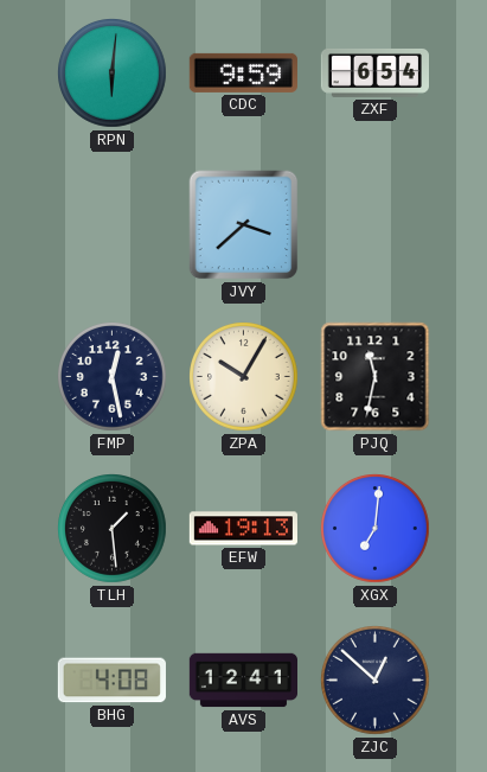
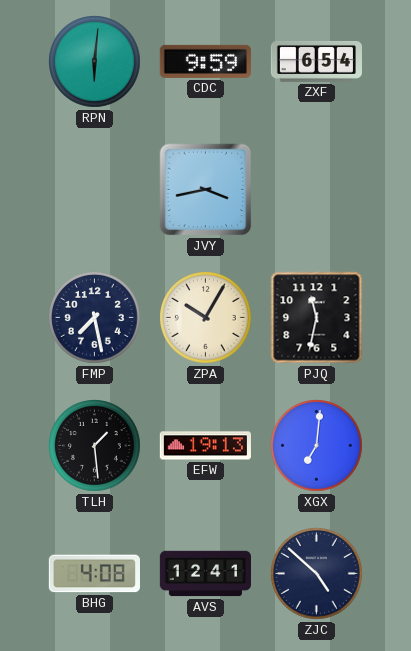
JVY: 3:38 -> 3:43
FMP: 12:28 -> 7:28
ZJC: 12:52 -> 4:52
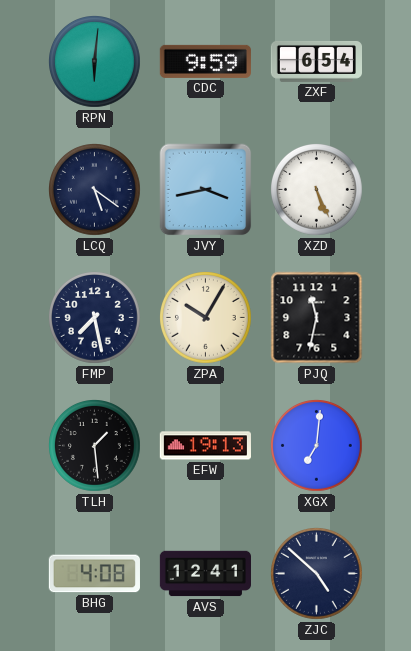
LCQ: none -> 5:21
XZD: none -> 5:26
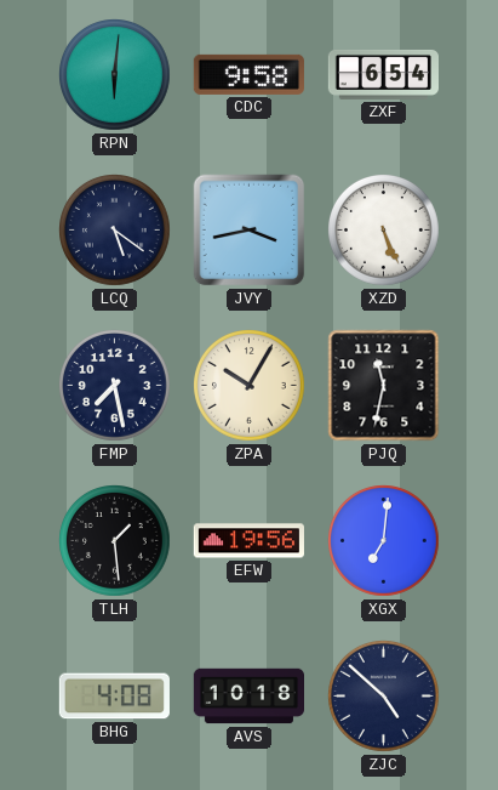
CDC: 9:59 -> 9:58
EFW: 19:13 -> 19:56
AVS: 12:41 -> 10:18
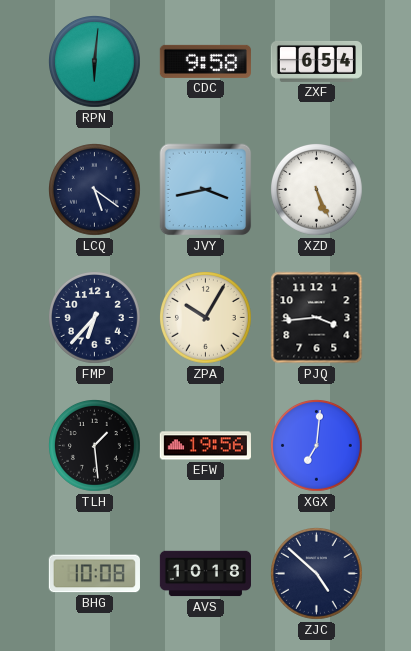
FMP: 7:28 -> 6:37
PJQ: 11:32 -> 3:44
BHG: 4:08 -> 10:08
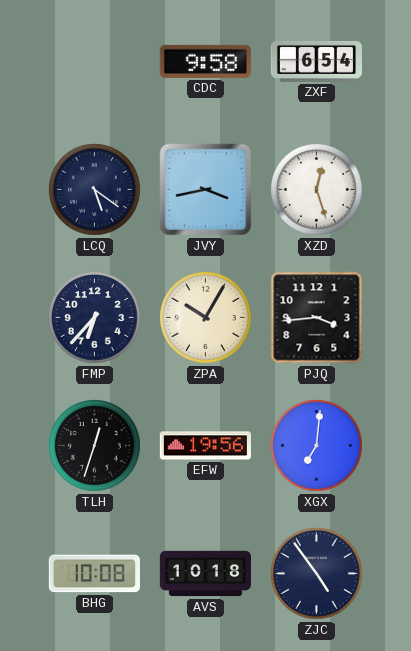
RPN: 6:01 -> none
XZD: 5:26 -> 12:27
TLH: 1:29 -> 12:33
ZJC: 4:52 -> 4:54
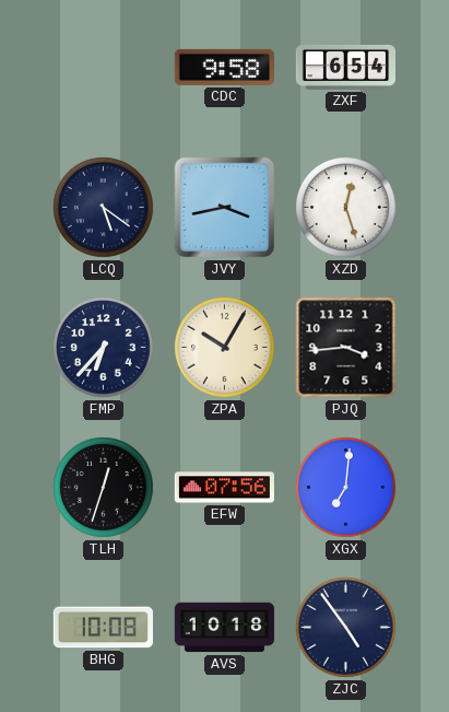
EFW: 19:56 -> 07:56
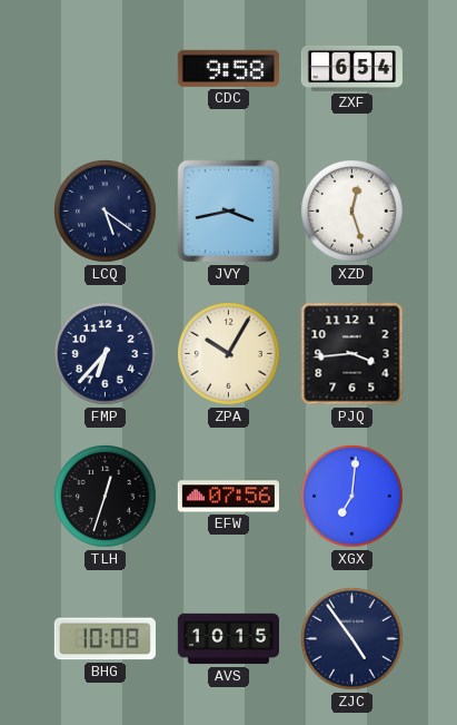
AVS: 10:18 -> 10:15
